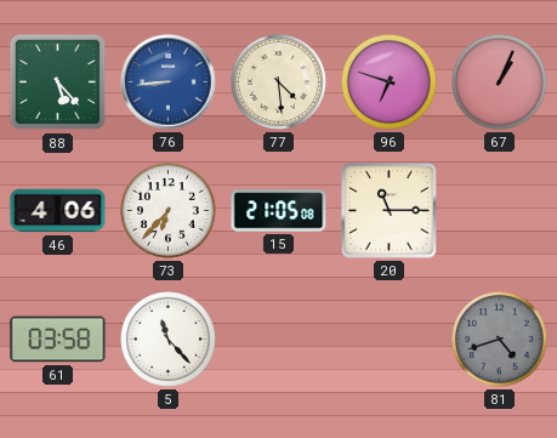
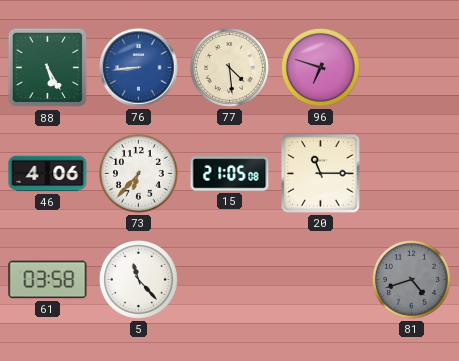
88: 5:23 -> 5:25
67: 1:04 -> none
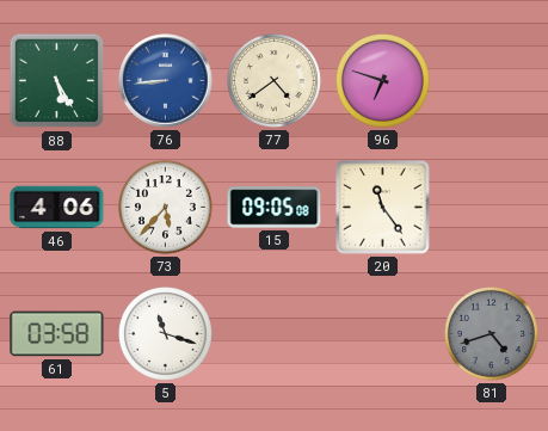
77: 4:29 -> 4:39
73: 6:37 -> 5:37
15: 21:05 -> 09:05
20: 11:15 -> 11:24
5: 11:23 -> 11:18
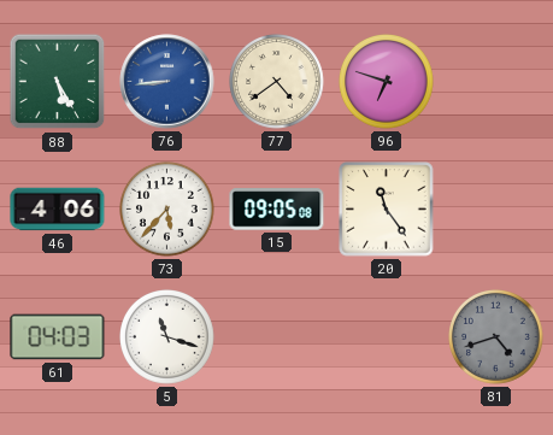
61: 03:58 -> 04:03
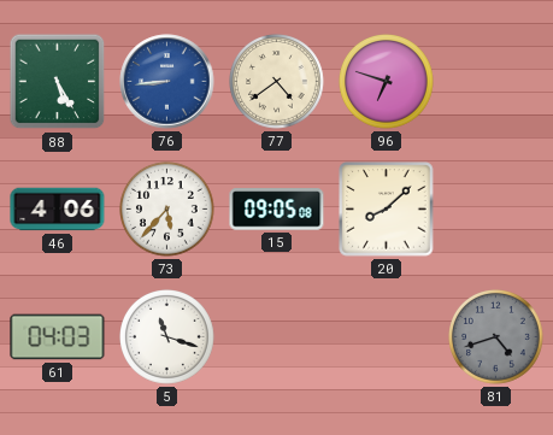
20: 11:24 -> 8:08
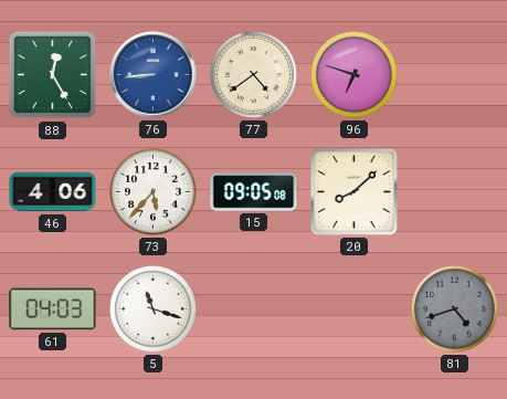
88: 5:25 -> 12:25
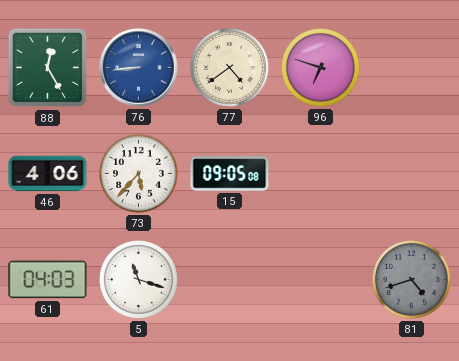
20: 8:08 -> none
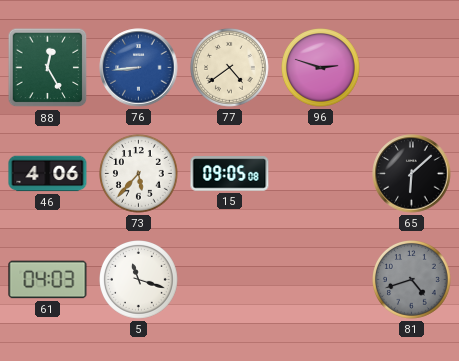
96: 6:48 -> 2:48
65: none -> 6:08
